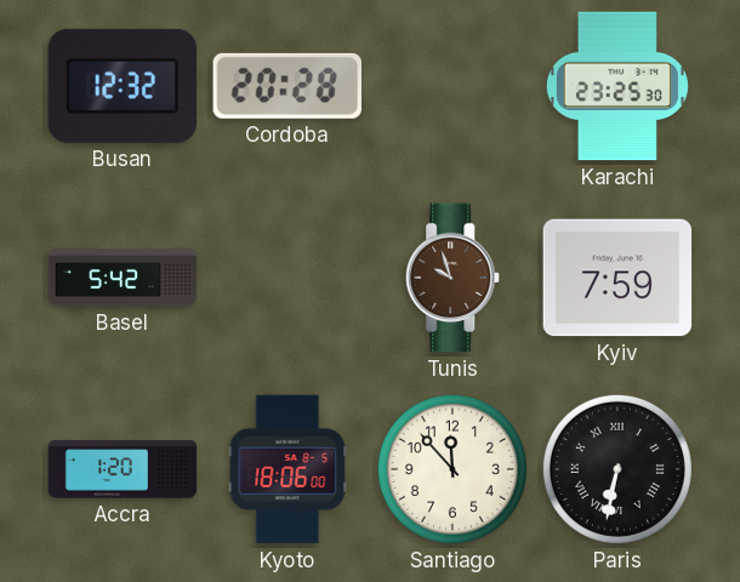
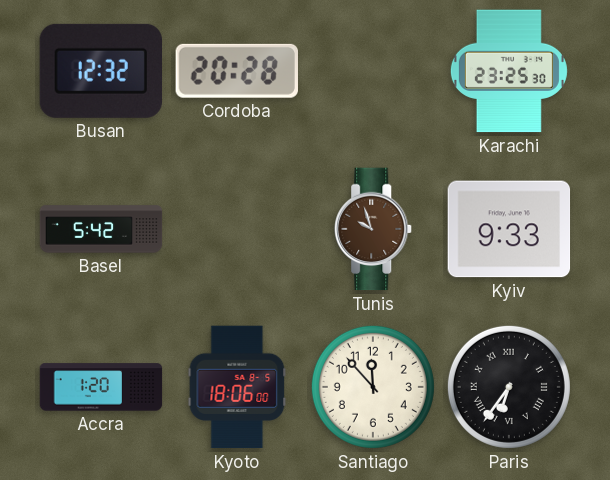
Kyiv: 7:59 -> 9:33
Paris: 6:32 -> 6:36
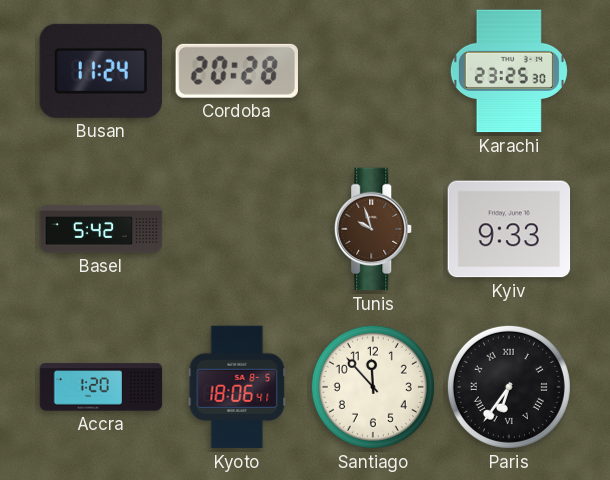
Busan: 12:32 -> 11:24
Kyoto: 18:06:00 -> 18:06:41
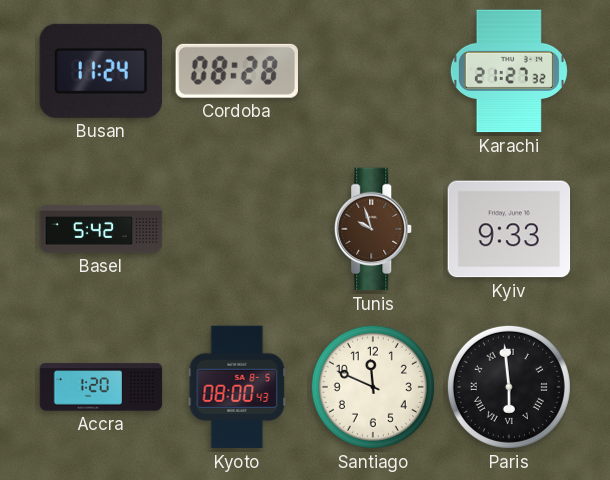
Cordoba: 20:28 -> 08:28
Karachi: 23:25 -> 21:27
Kyoto: 18:06 -> 08:00
Santiago: 11:53 -> 11:49
Paris: 6:36 -> 5:59
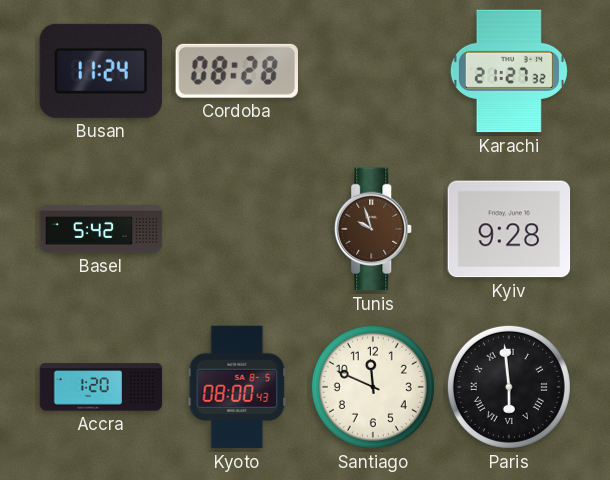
Kyiv: 9:33 -> 9:28
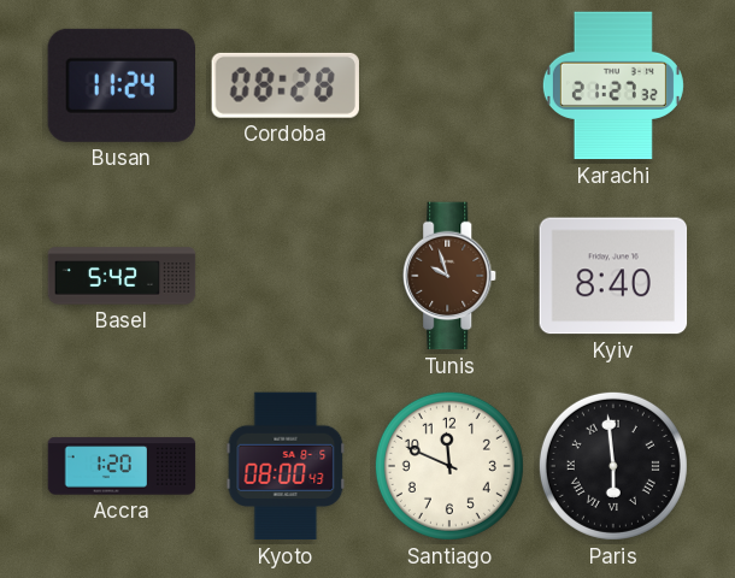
Kyiv: 9:28 -> 8:40
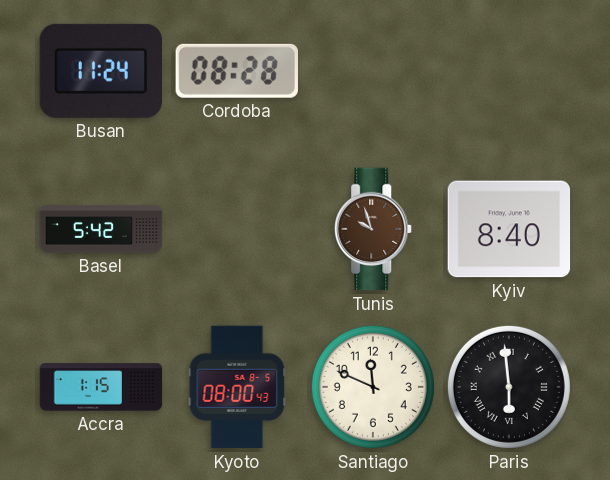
Karachi: 21:27 -> none
Accra: 1:20 -> 1:15
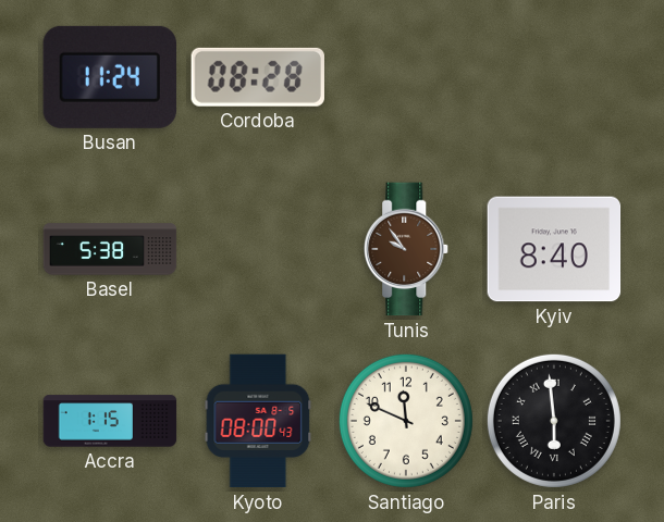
Basel: 5:42 -> 5:38
Tunis: 9:57 -> 9:54
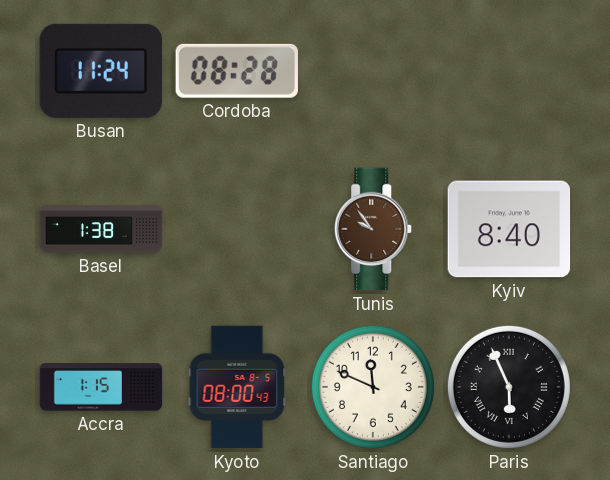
Basel: 5:38 -> 1:38
Paris: 5:59 -> 5:56
